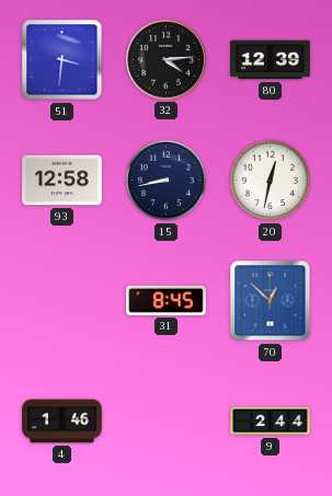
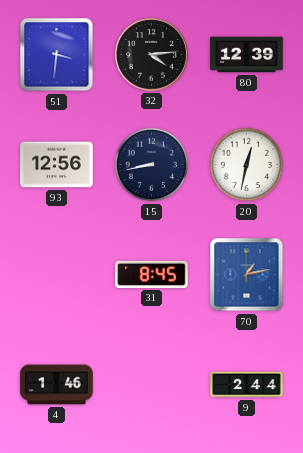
93: 12:58 -> 12:56
70: 12:52 -> 1:13
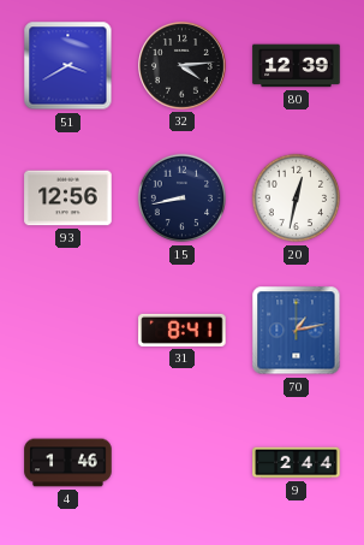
51: 3:31 -> 3:40
31: 8:45 -> 8:41
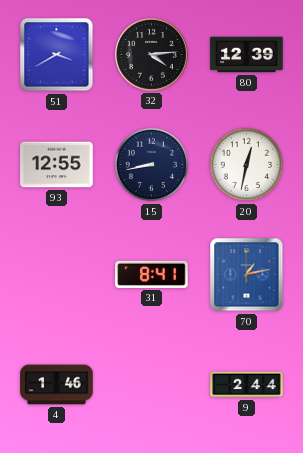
93: 12:56 -> 12:55
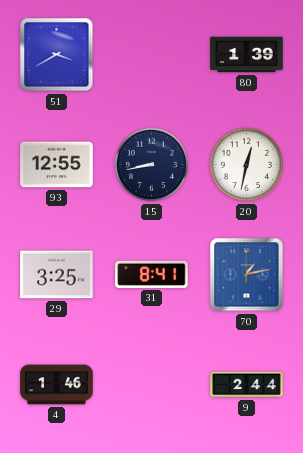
32: 4:14 -> none
80: 12:39 -> 1:39
29: none -> 3:25
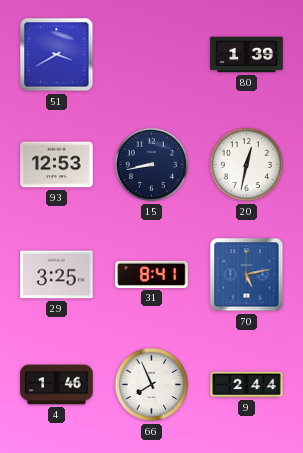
93: 12:55 -> 12:53
70: 1:13 -> 5:13
66: none -> 7:56
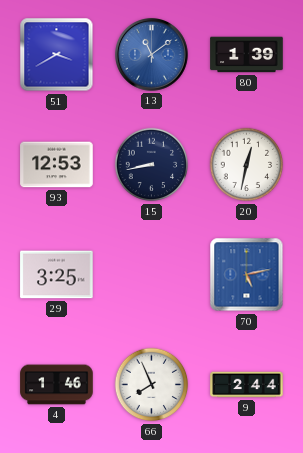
13: none -> 11:09
31: 8:41 -> none
